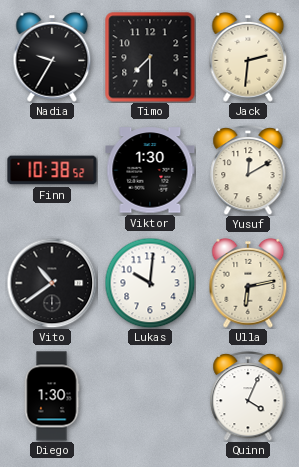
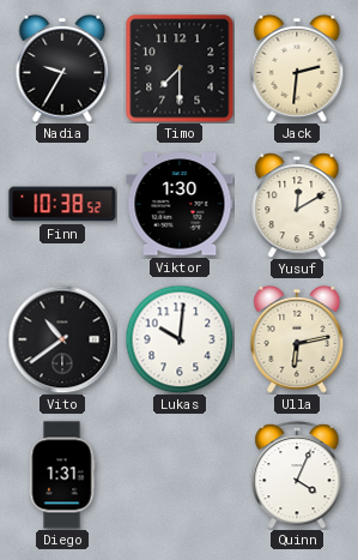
Diego: 1:30 -> 1:31
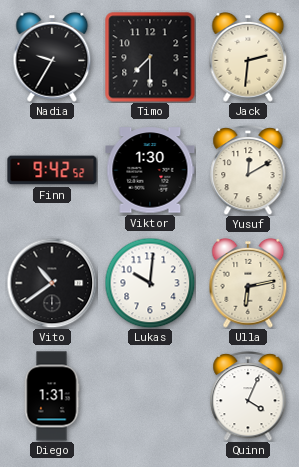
Finn: 10:38 -> 9:42
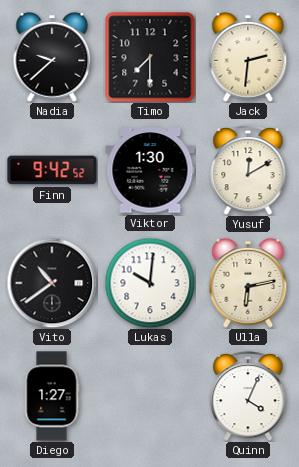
Nadia: 9:35 -> 9:38
Diego: 1:31 -> 1:27
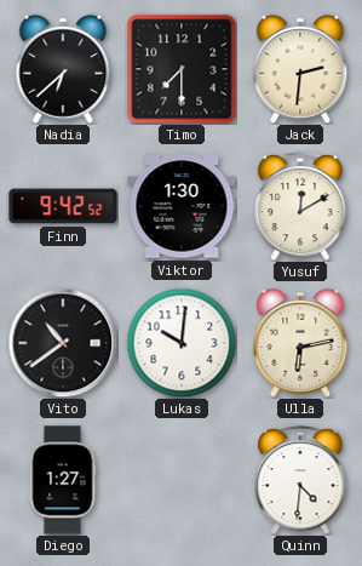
Nadia: 9:38 -> 6:38
Quinn: 4:04 -> 4:31
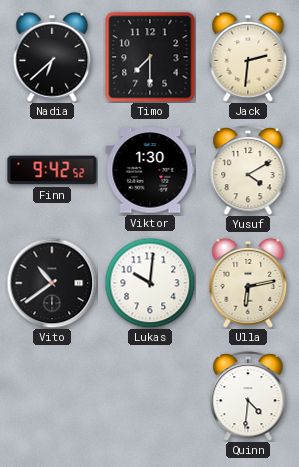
Yusuf: 12:10 -> 4:10
Diego: 1:27 -> none
